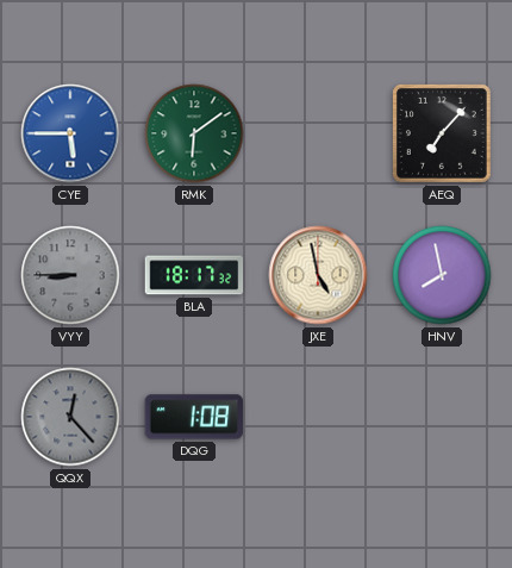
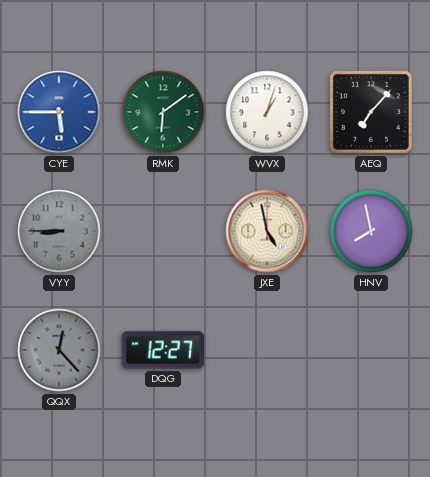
WVX: none -> 1:03
BLA: 18:17 -> none
DQG: 1:08 -> 12:27
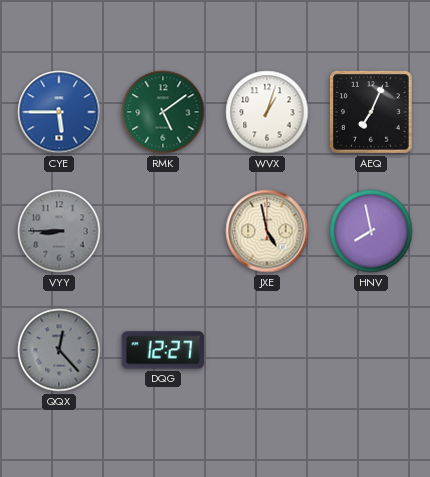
RMK: 6:09 -> 5:09
AEQ: 7:07 -> 7:04
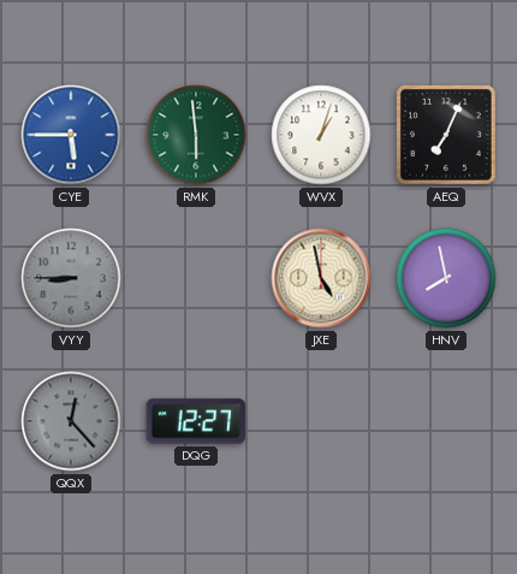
RMK: 5:09 -> 5:59
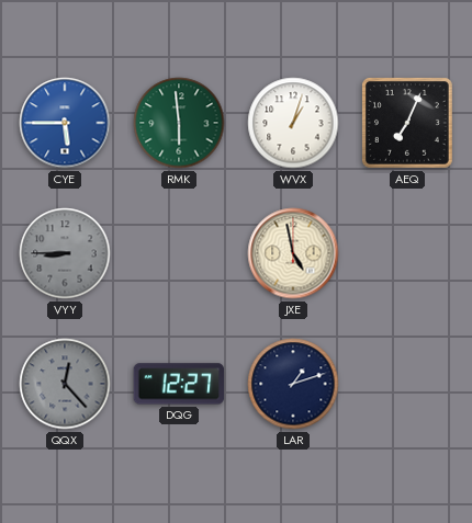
HNV: 7:58 -> none
LAR: none -> 1:12
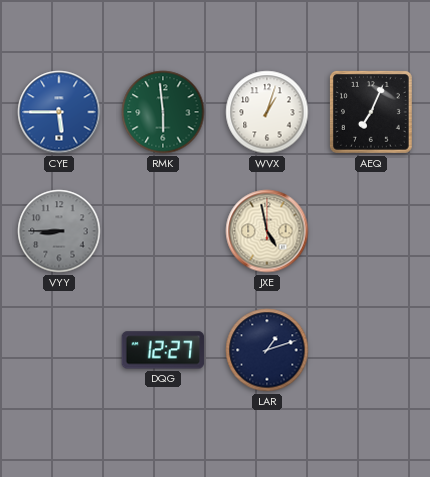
QQX: 12:23 -> none
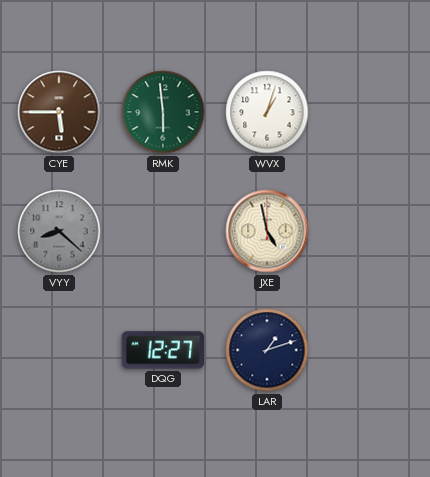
CYE dial: blue -> brown
AEQ: 7:04 -> none
VYY: 8:45 -> 8:22
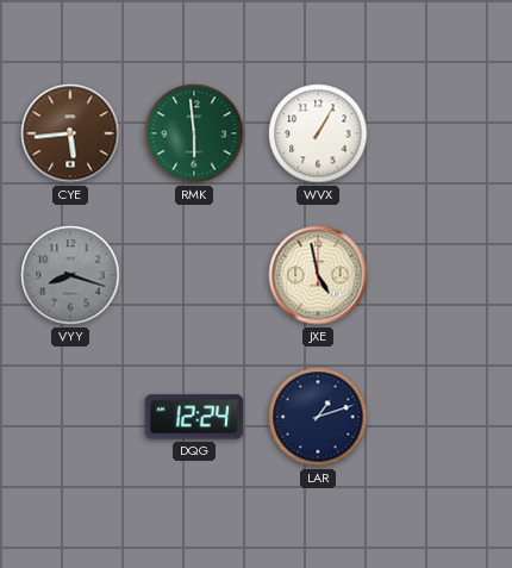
CYE: 5:45 -> 5:44
WVX: 1:03 -> 1:05
VYY: 8:22 -> 8:18
DQG: 12:27 -> 12:24
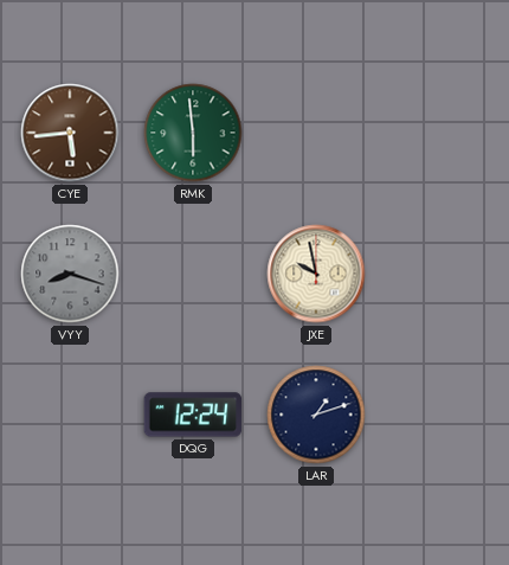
WVX: 1:05 -> none
JXE: 4:58 -> 9:58
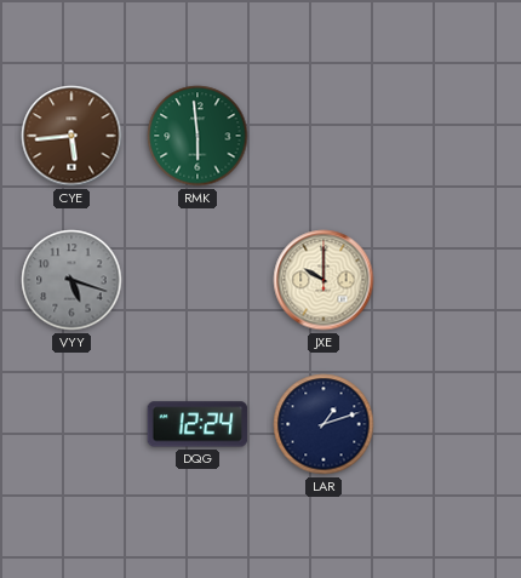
VYY: 8:18 -> 5:18
JXE: 9:58 -> 10:00
